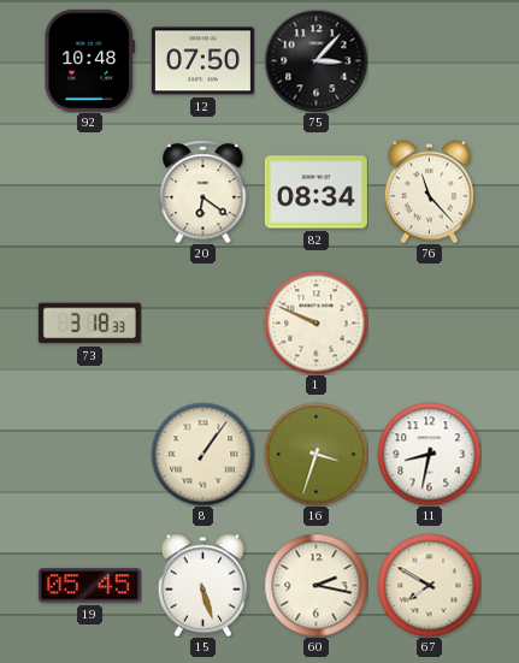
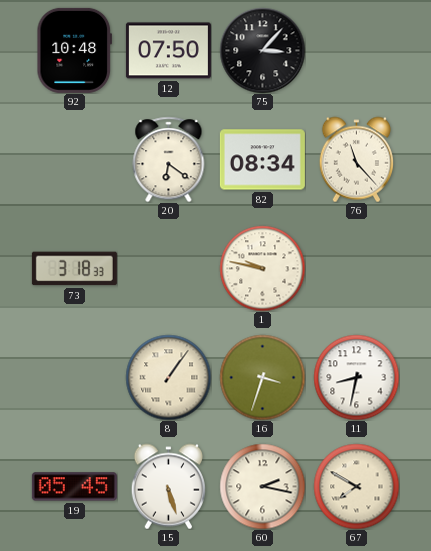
1: 9:49 -> 9:47
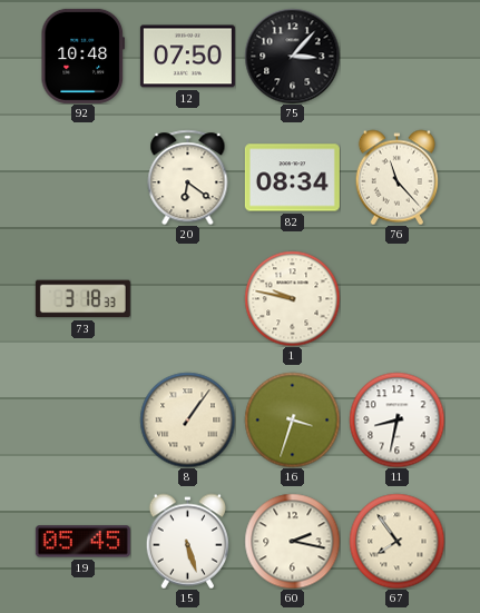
67: 7:50 -> 7:54
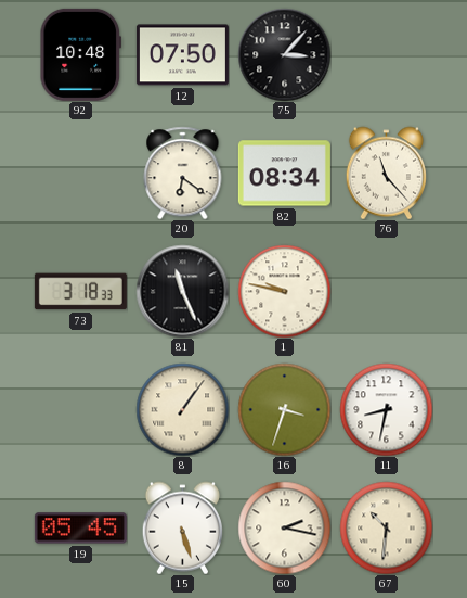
81: none -> 11:26
67: 7:54 -> 10:31
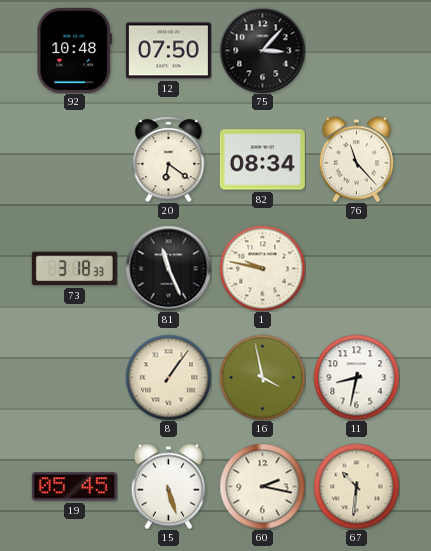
16: 3:33 -> 3:58
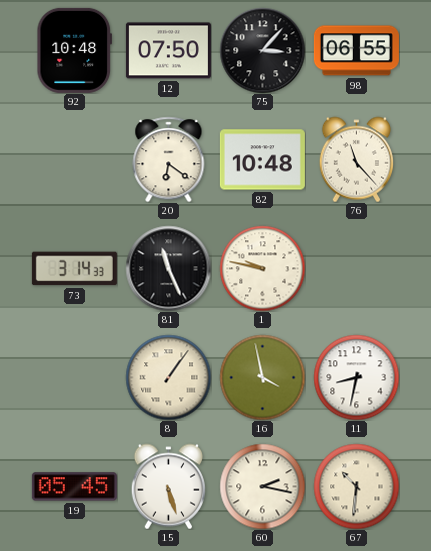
98: none -> 06:55
82: 08:34 -> 10:48
73: 3:18 -> 3:14
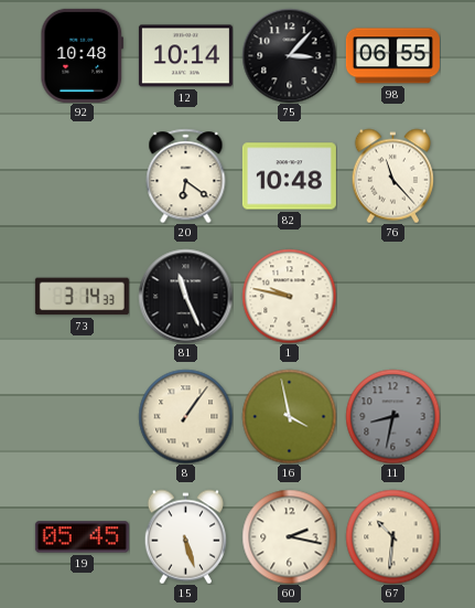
12: 07:50 -> 10:14
11 dial: white -> grey
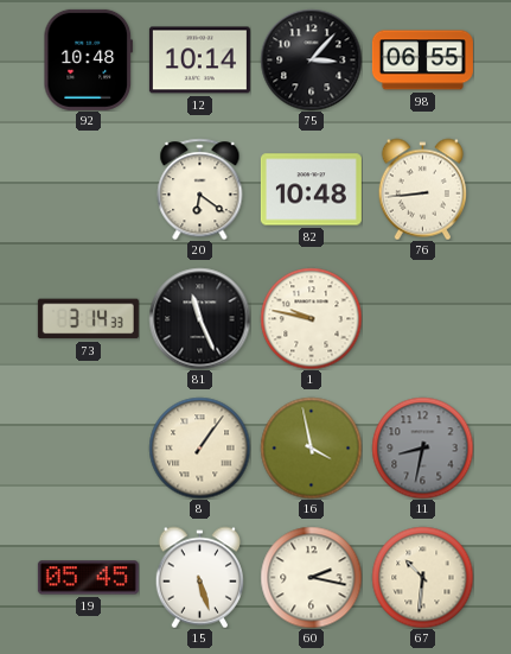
76: 11:23 -> 8:44
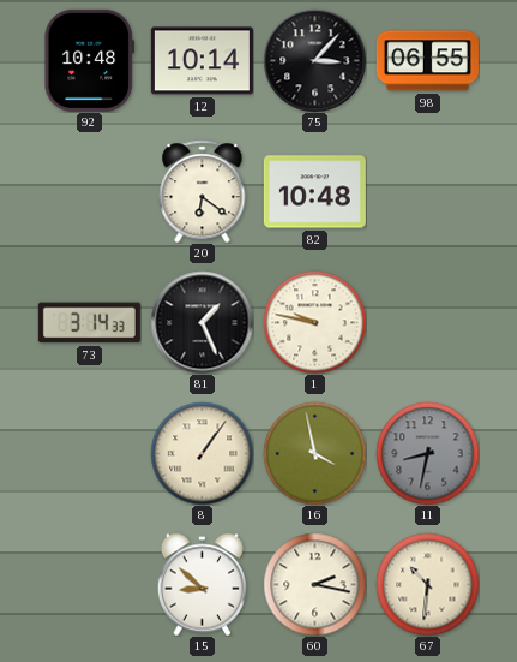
76: 8:44 -> none
81: 11:26 -> 1:26
19: 05:45 -> none
15: 5:27 -> 8:52
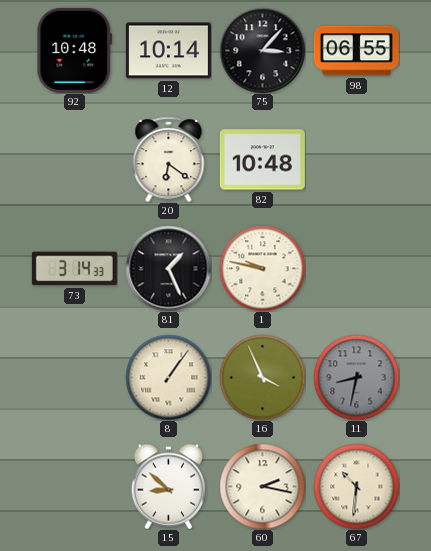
16: 3:58 -> 3:56
